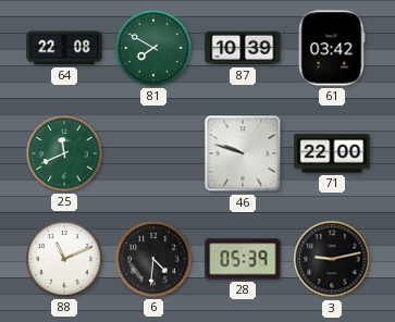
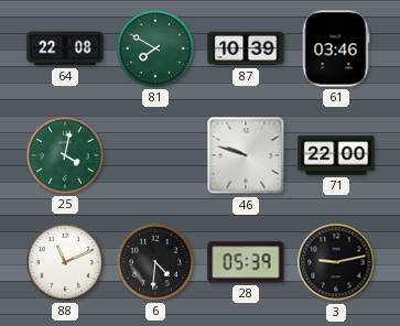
61: 03:42 -> 03:46
25: 11:41 -> 4:02
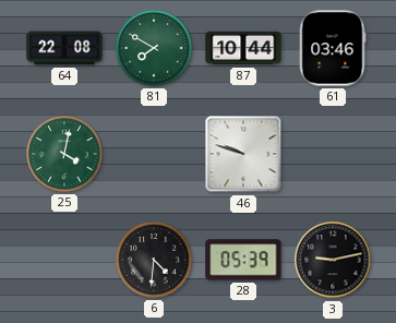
87: 10:39 -> 10:44
71: 22:00 -> none
88: 11:11 -> none
